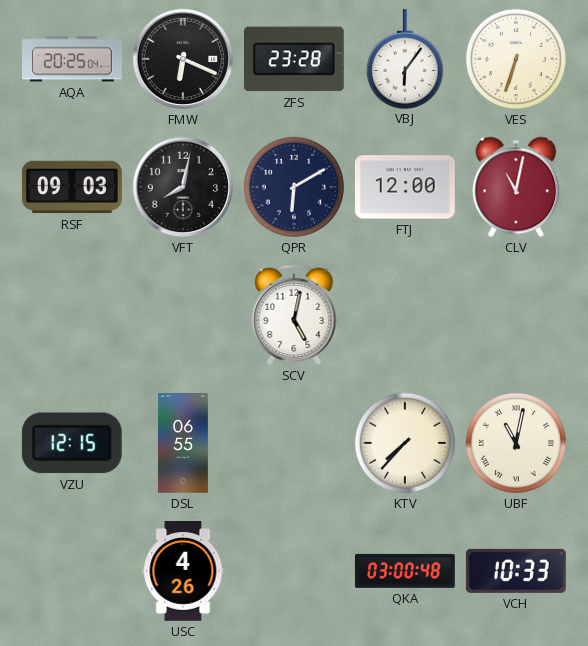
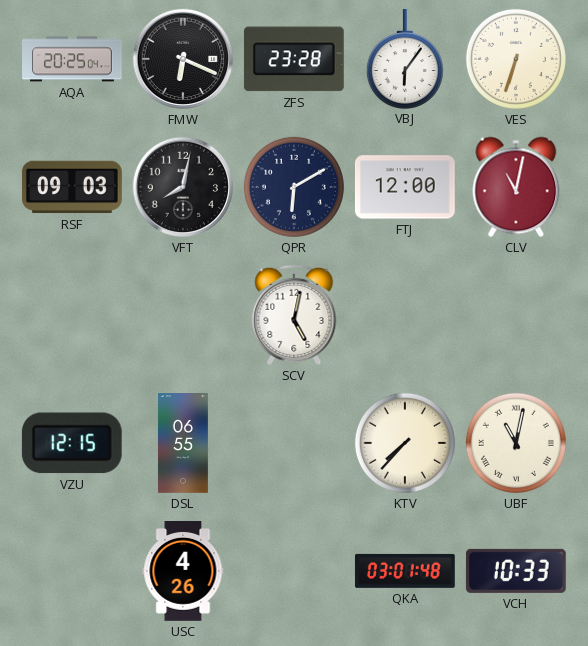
QKA: 03:00 -> 03:01
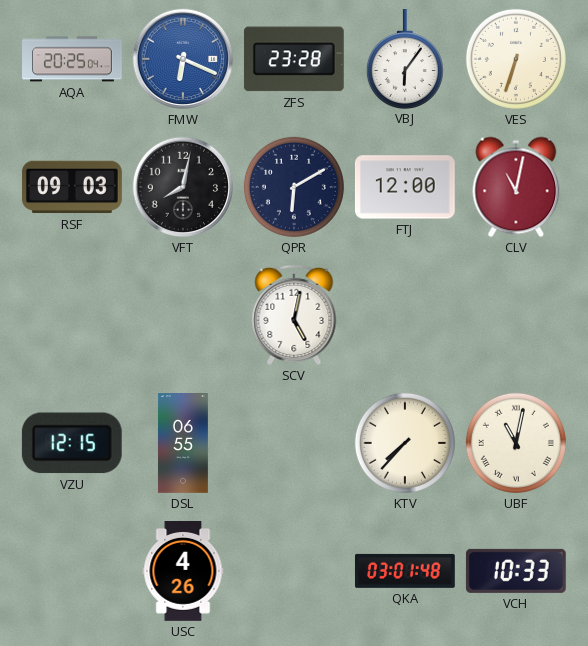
FMW dial: black -> blue
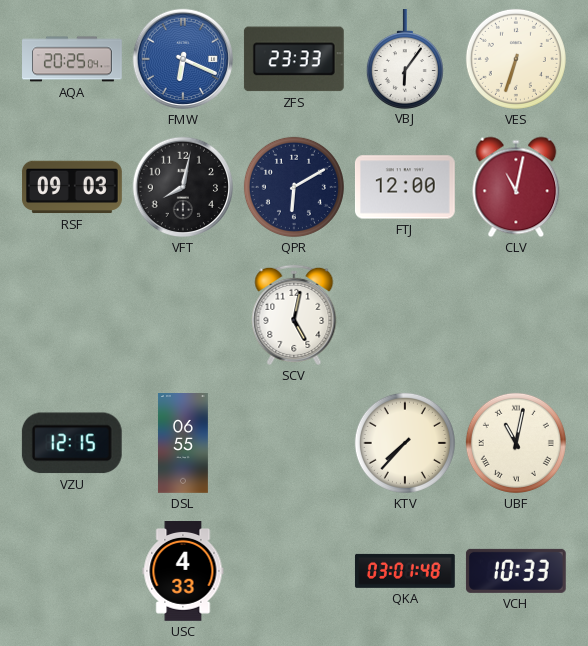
ZFS: 23:28 -> 23:33
USC: 4:26 -> 4:33
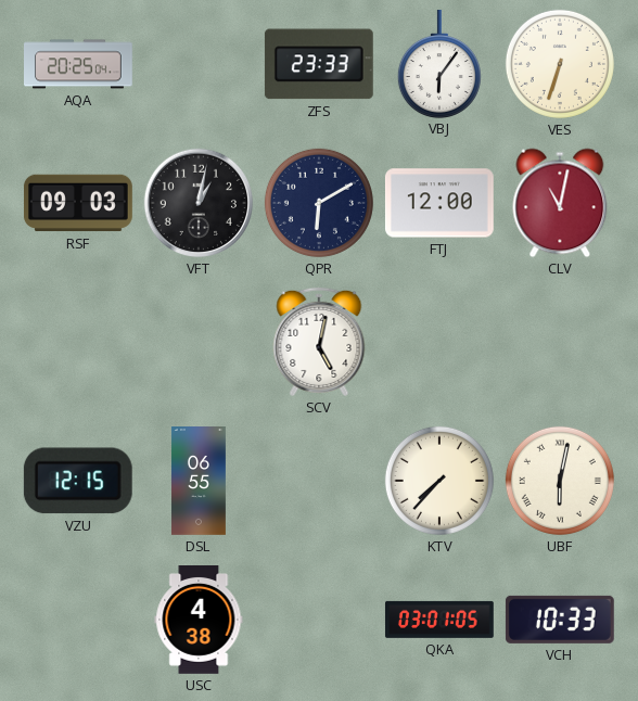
FMW: 6:19 -> none
VFT: 8:02 -> 1:02
UBF: 11:02 -> 6:02
USC: 4:33 -> 4:38
QKA: 03:01:48 -> 03:01:05
